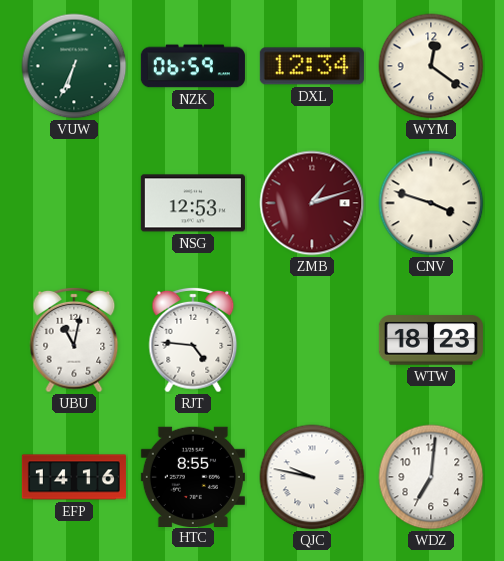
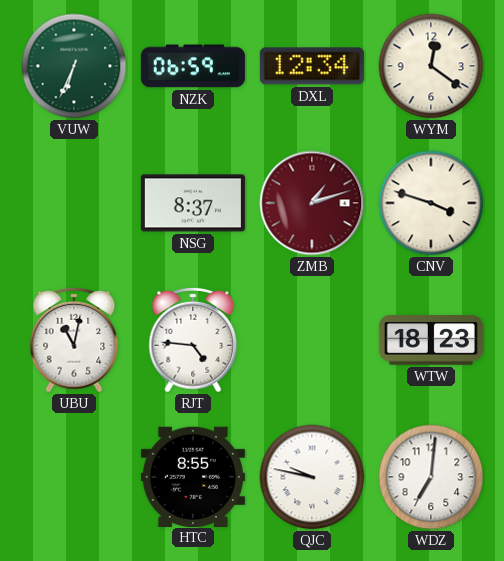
NSG: 12:53 -> 8:37
EFP: 14:16 -> none
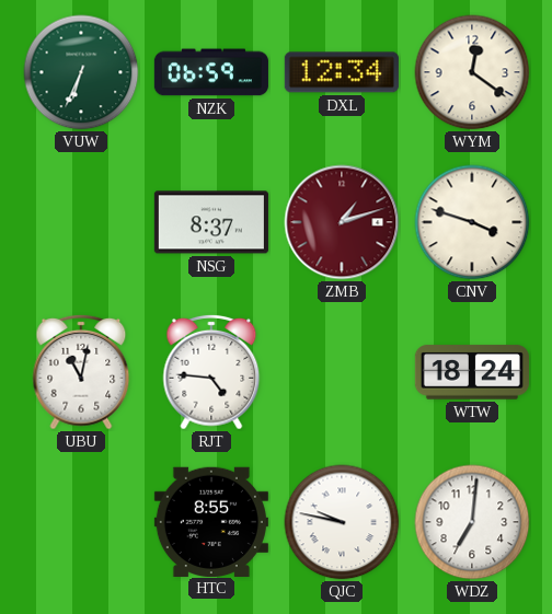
WTW: 18:23 -> 18:24
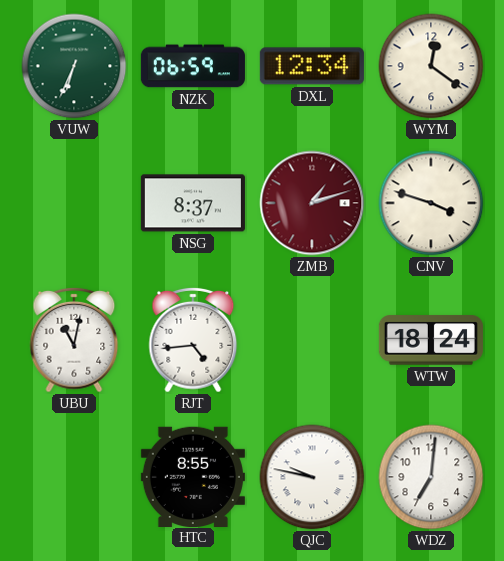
RJT: 4:46 -> 4:44
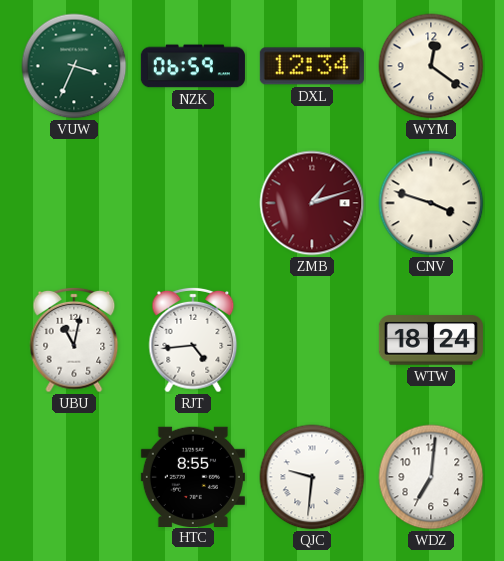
VUW: 6:34 -> 3:34
NSG: 8:37 -> none
QJC: 9:47 -> 9:31
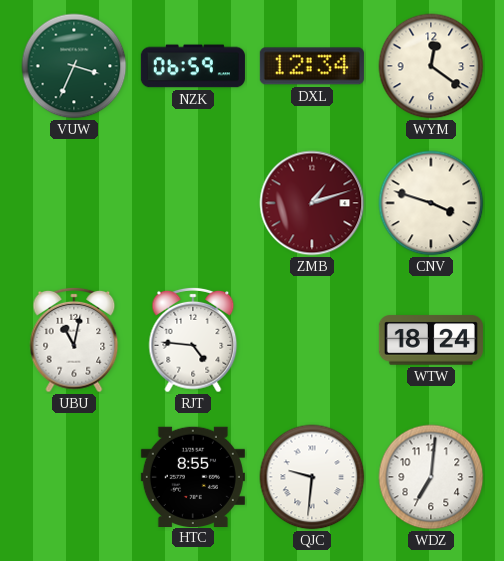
RJT: 4:44 -> 4:46
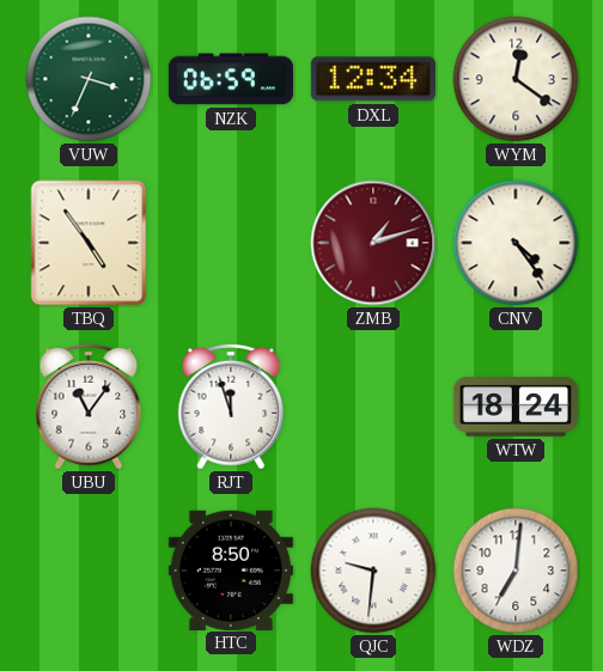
TBQ: none -> 4:54
CNV: 3:48 -> 4:24
UBU: 11:02 -> 11:06
RJT: 4:46 -> 11:57
HTC: 8:55 -> 8:50
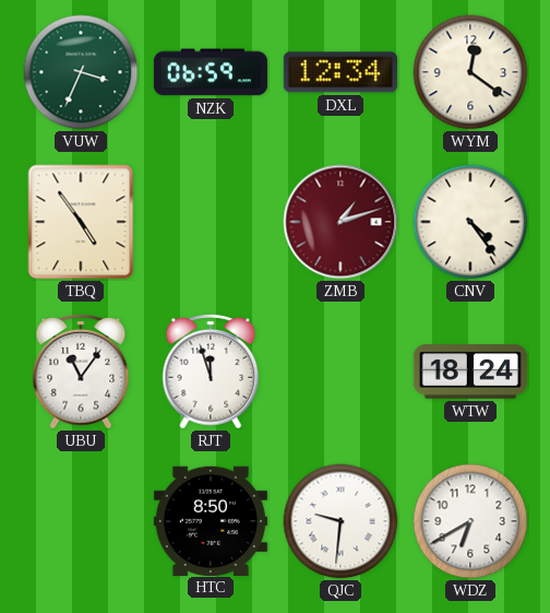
WDZ: 7:01 -> 6:40
